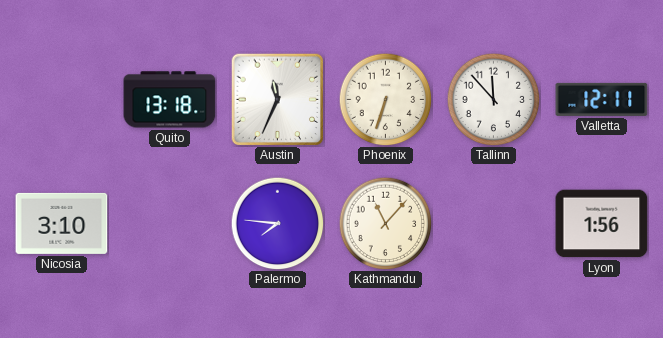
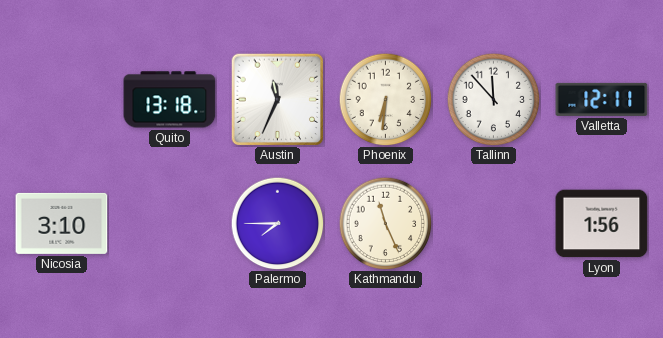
Phoenix: 6:33 -> 6:31
Palermo: 7:46 -> 7:45
Kathmandu: 11:07 -> 11:26
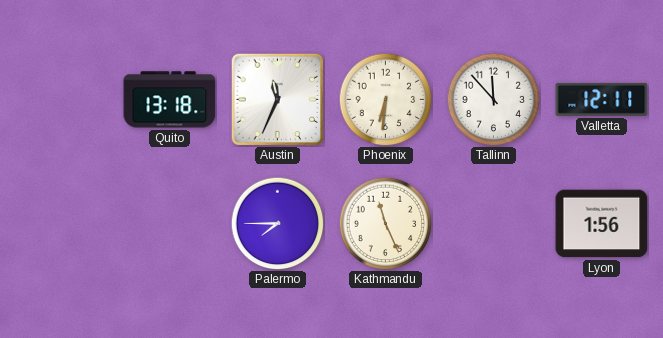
Nicosia: 3:10 -> none
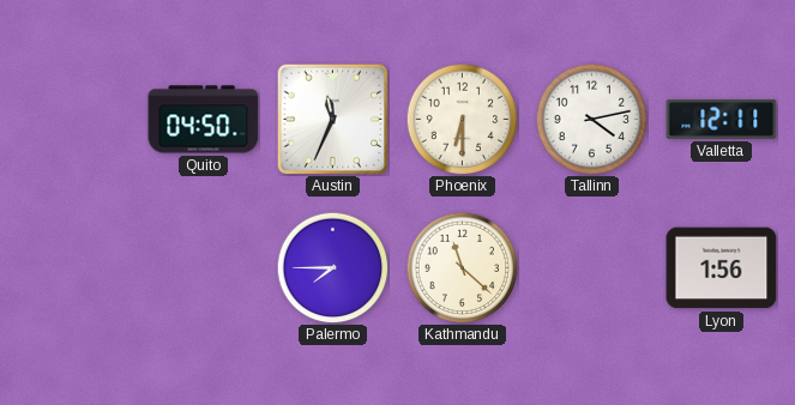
Quito: 13:18 -> 04:50
Phoenix: 6:31 -> 6:30
Tallinn: 11:53 -> 4:13
Kathmandu: 11:26 -> 11:22
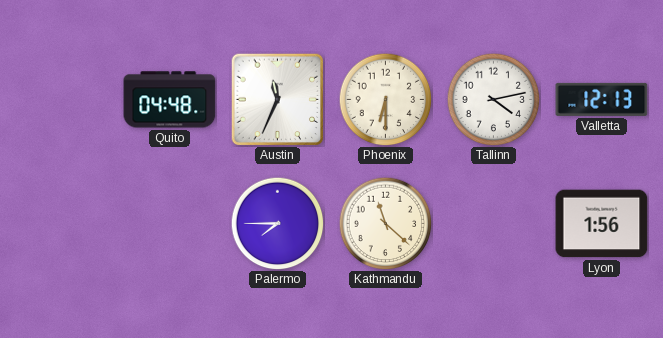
Quito: 04:50 -> 04:48
Valletta: 12:11 -> 12:13
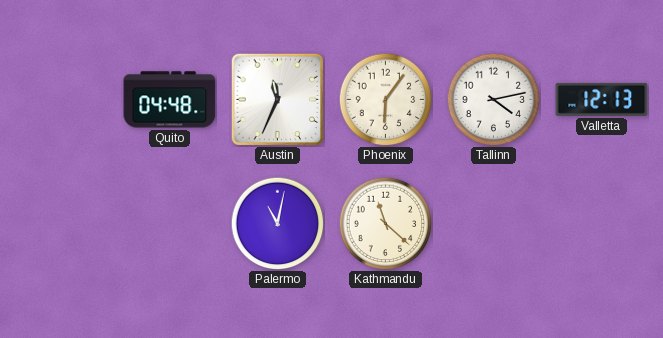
Phoenix: 6:30 -> 6:06
Palermo: 7:45 -> 11:02
Lyon: 1:56 -> none
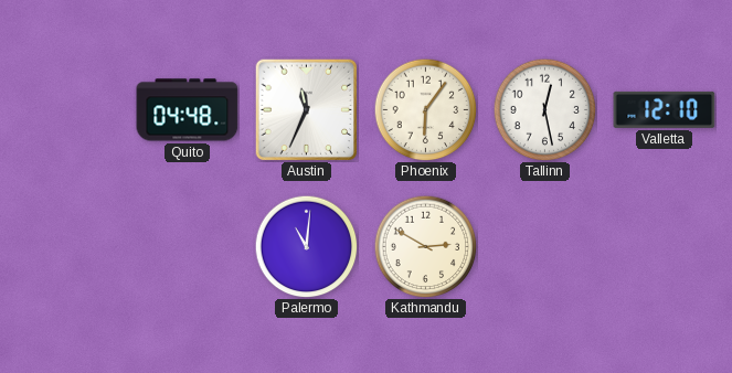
Tallinn: 4:13 -> 12:28
Valletta: 12:13 -> 12:10
Palermo: 11:02 -> 11:01
Kathmandu: 11:22 -> 2:50
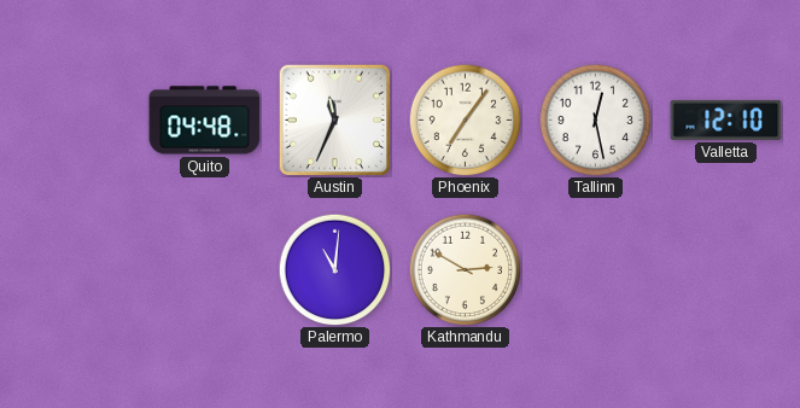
Phoenix: 6:06 -> 7:06
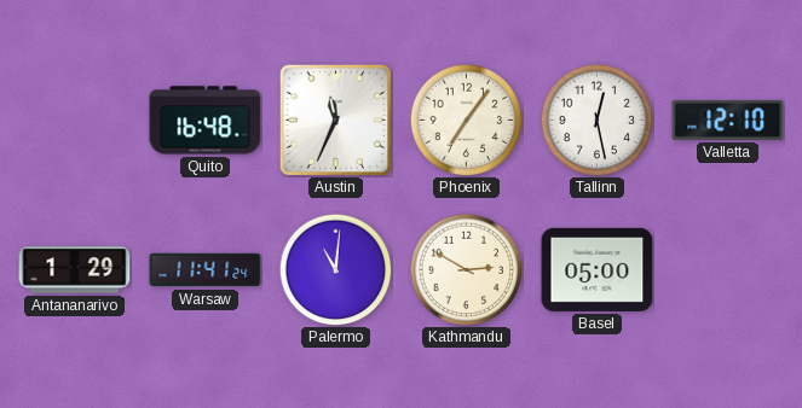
Quito: 04:48 -> 16:48
Antananarivo: none -> 1:29
Warsaw: none -> 11:41
Basel: none -> 05:00
